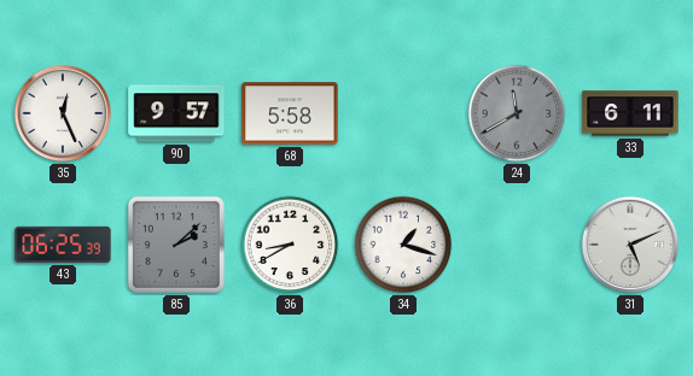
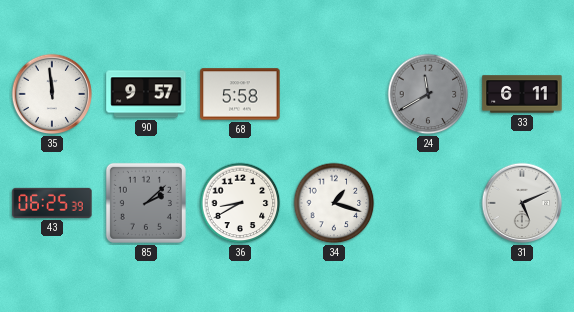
35: 12:26 -> 11:59
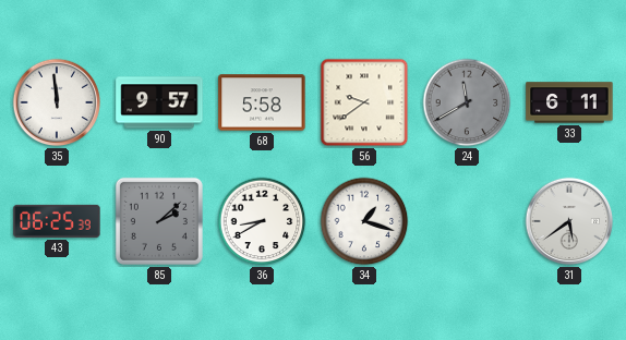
56: none -> 9:39
31: 5:11 -> 5:39
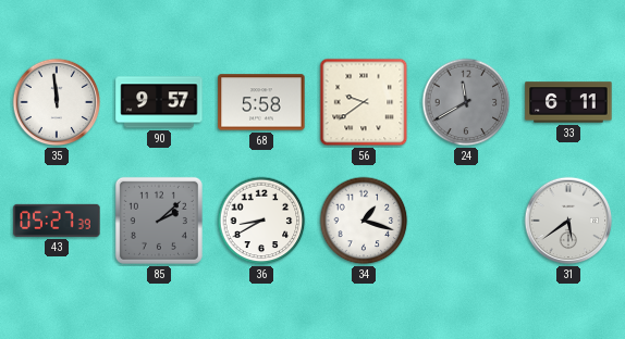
43: 06:25 -> 05:27
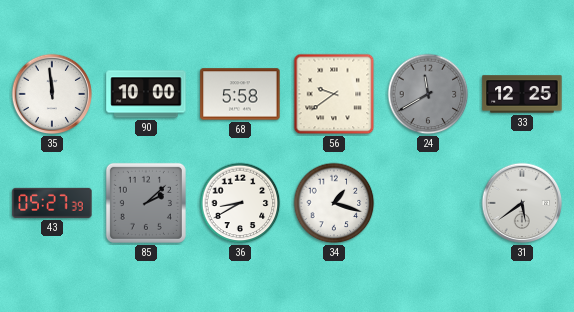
90: 9:57 -> 10:00
33: 6:11 -> 12:25
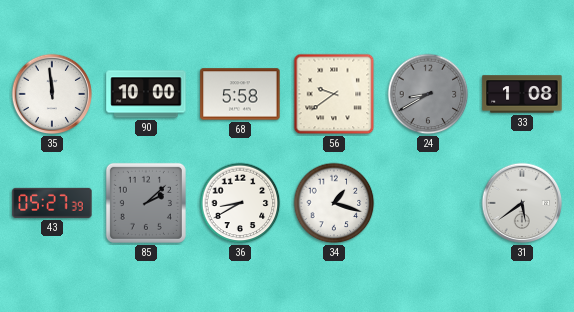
24: 11:40 -> 8:40
33: 12:25 -> 1:08
